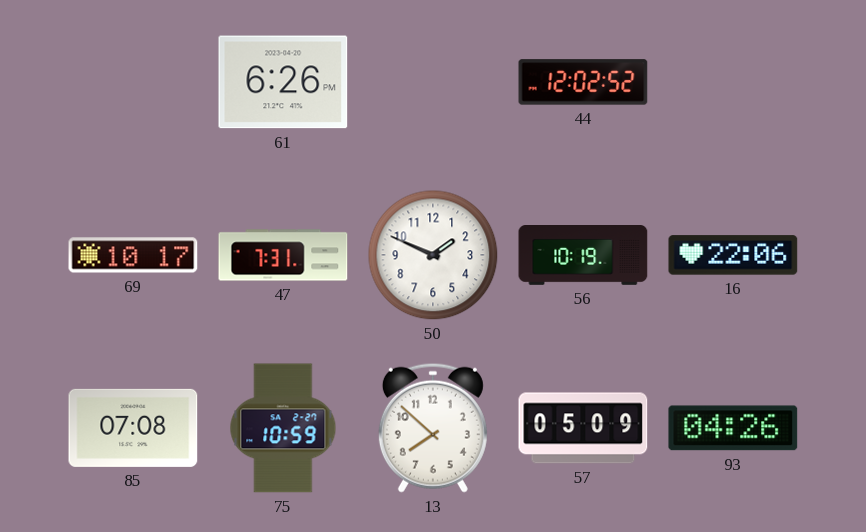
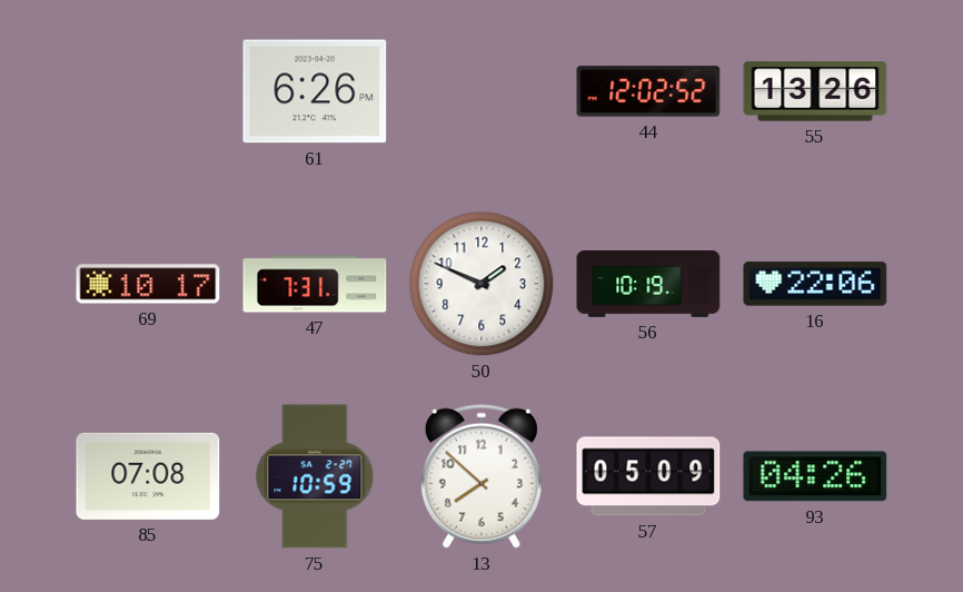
55: none -> 13:26
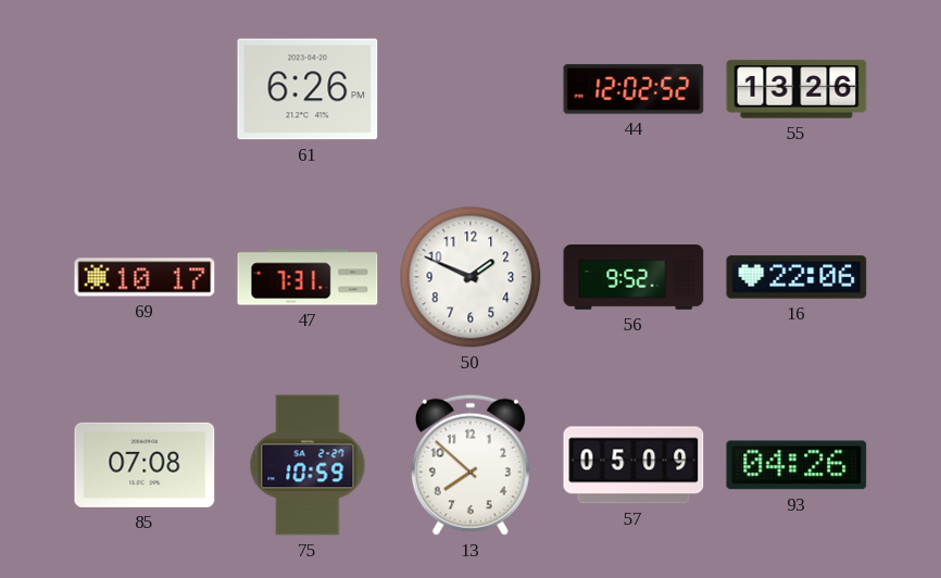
56: 10:19 -> 9:52
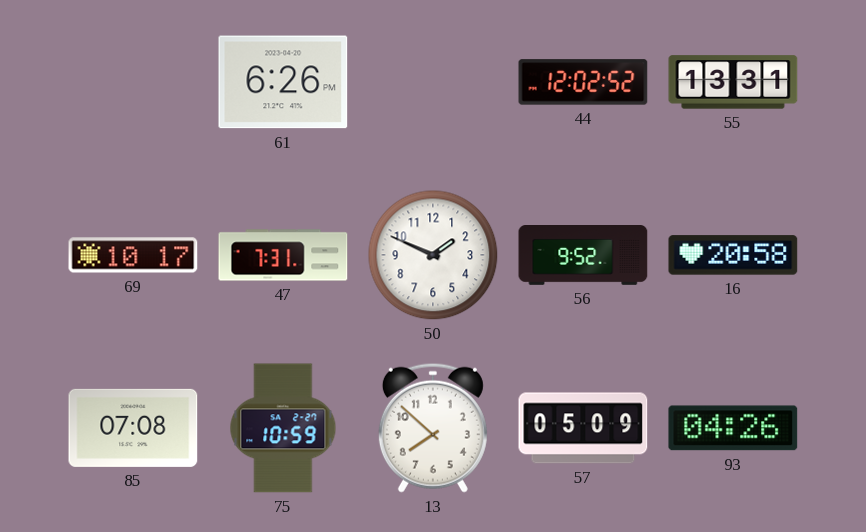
55: 13:26 -> 13:31
16: 22:06 -> 20:58
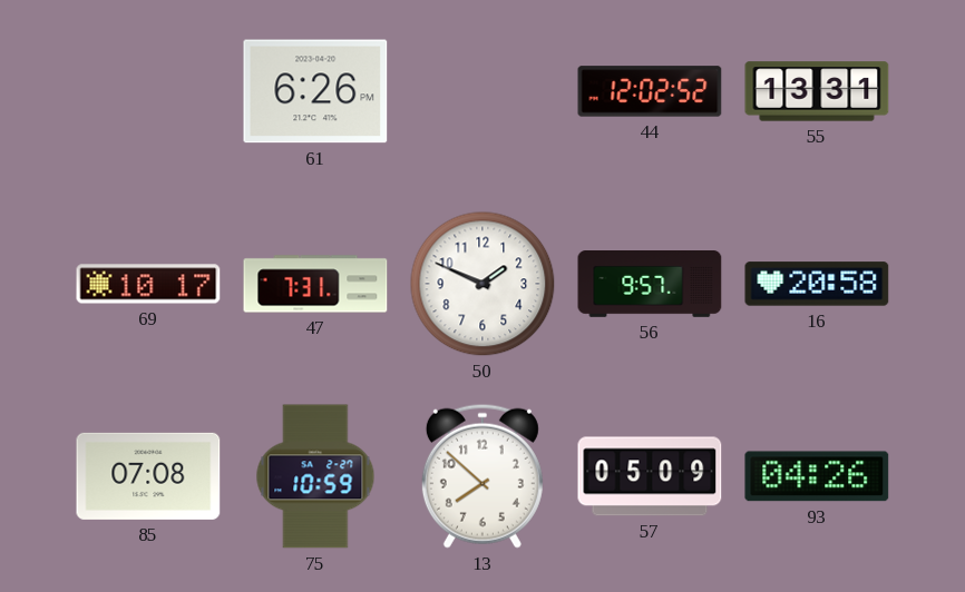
56: 9:52 -> 9:57
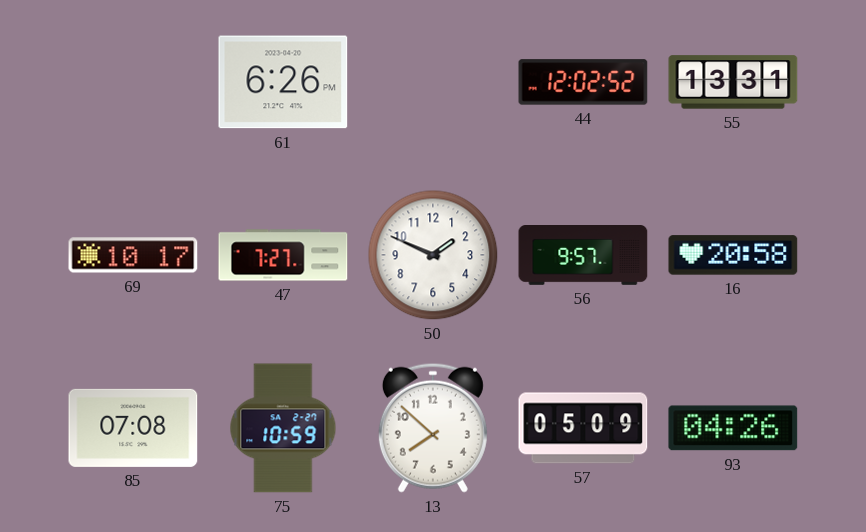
47: 7:31 -> 7:27
